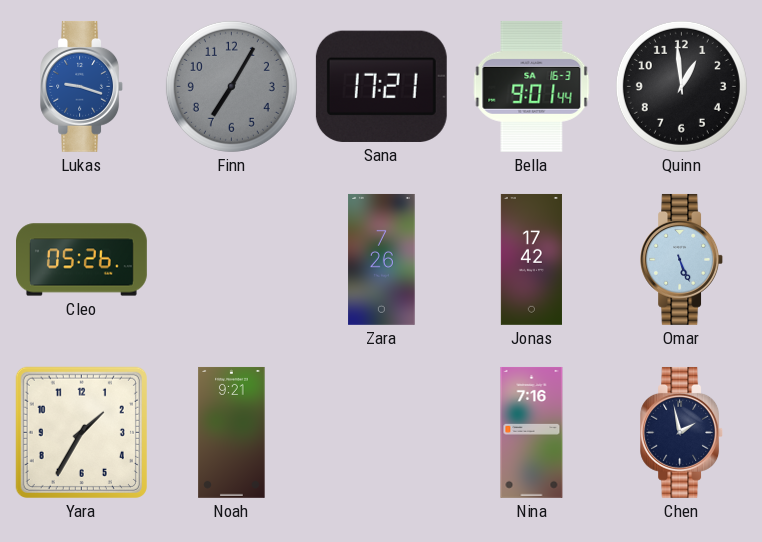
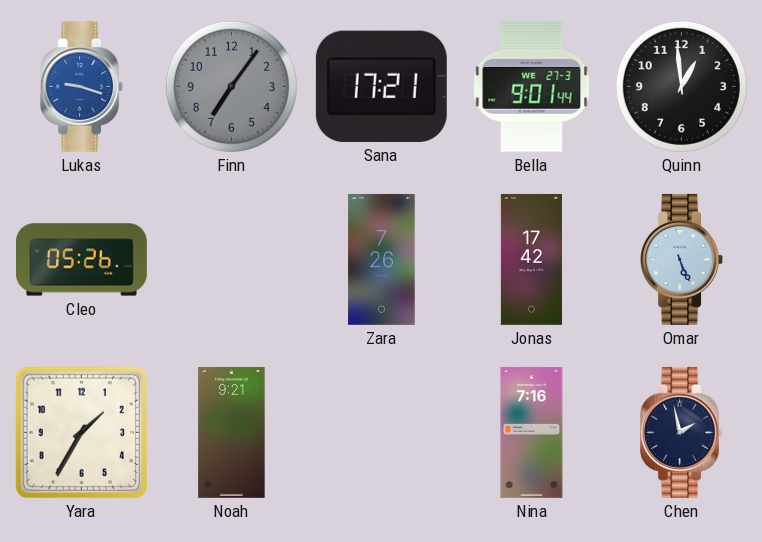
Finn: 7:05 -> 7:06
Bella date: SA 16-3 -> WE 27-3
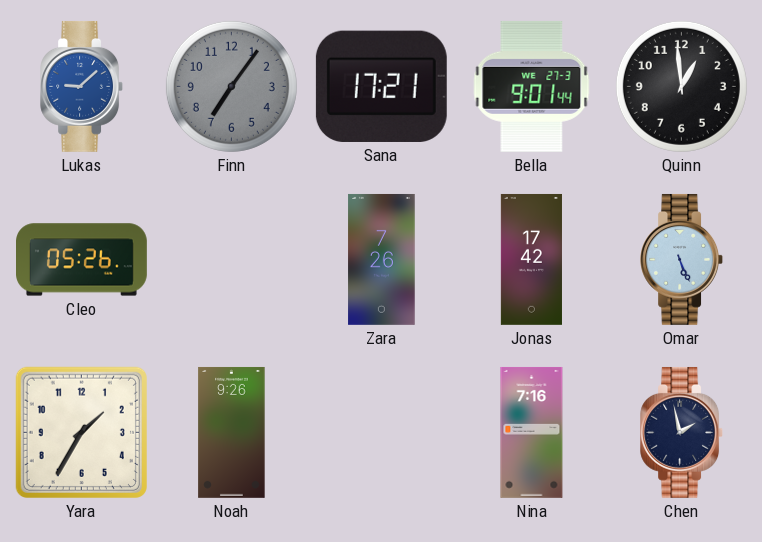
Lukas: 9:18 -> 9:08
Noah: 9:21 -> 9:26
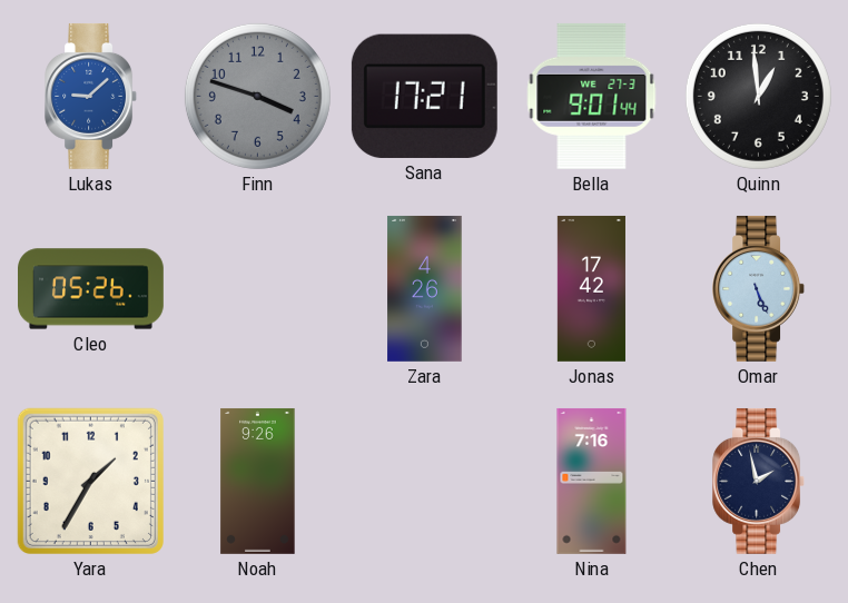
Finn: 7:06 -> 3:48
Zara: 7:26 -> 4:26
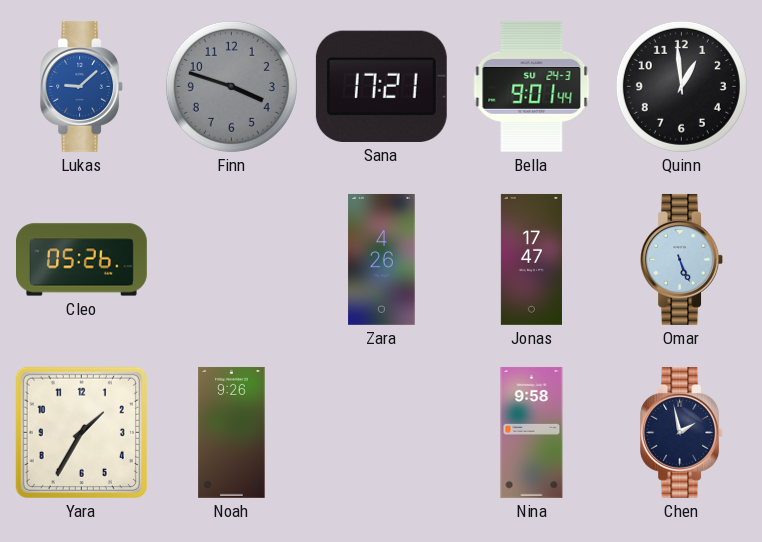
Bella date: WE 27-3 -> SU 24-3
Jonas: 17:42 -> 17:47
Nina: 7:16 -> 9:58
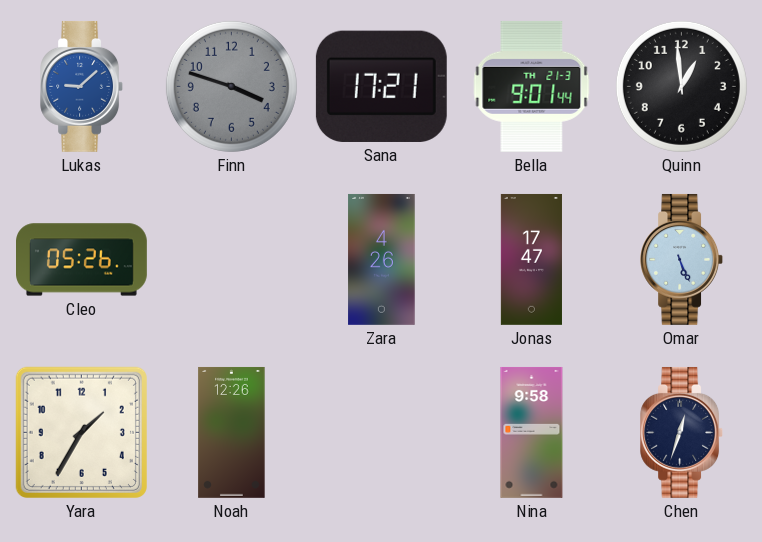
Bella date: SU 24-3 -> TH 21-3
Noah: 9:26 -> 12:26
Chen: 1:58 -> 12:33
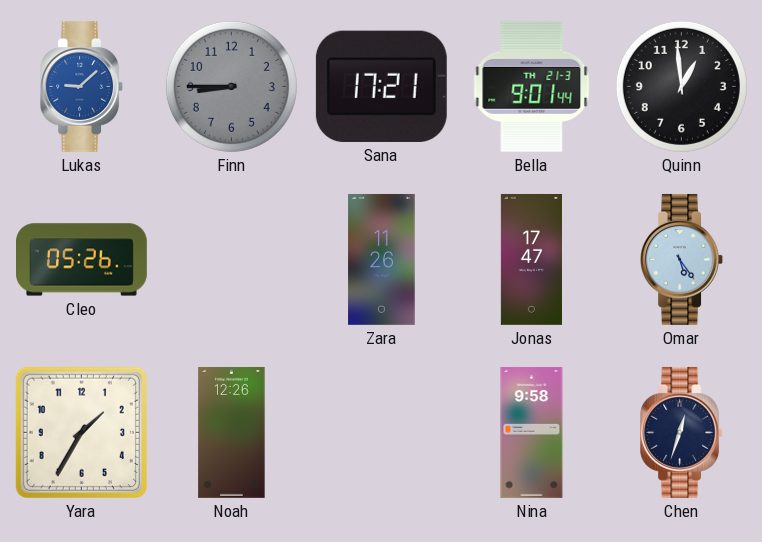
Finn: 3:48 -> 8:45
Zara: 4:26 -> 11:26
Omar: 5:26 -> 5:24
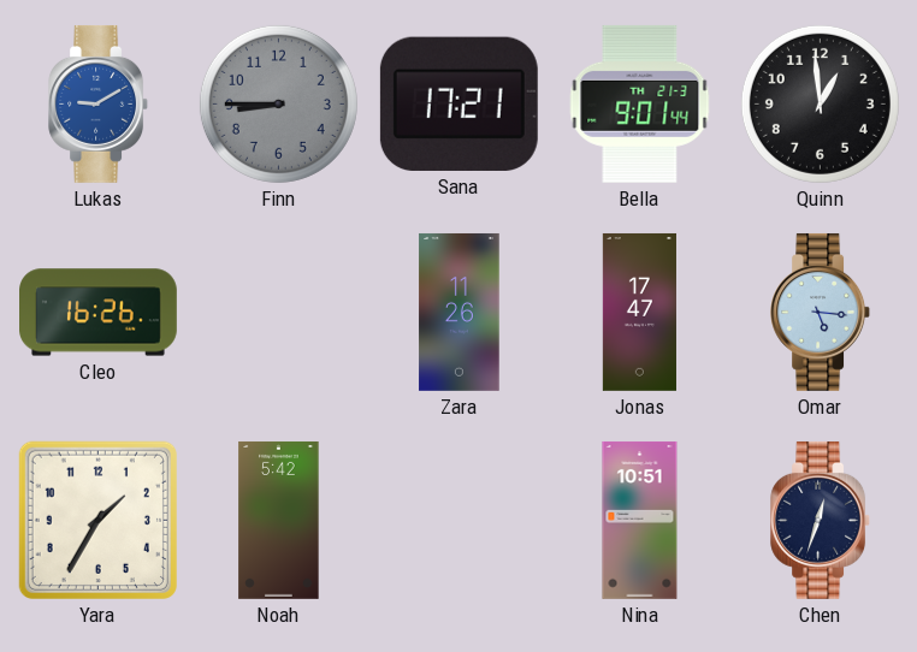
Lukas: 9:08 -> 9:10
Cleo: 05:26 -> 16:26
Omar: 5:24 -> 5:16
Noah: 12:26 -> 5:42
Nina: 9:58 -> 10:51
